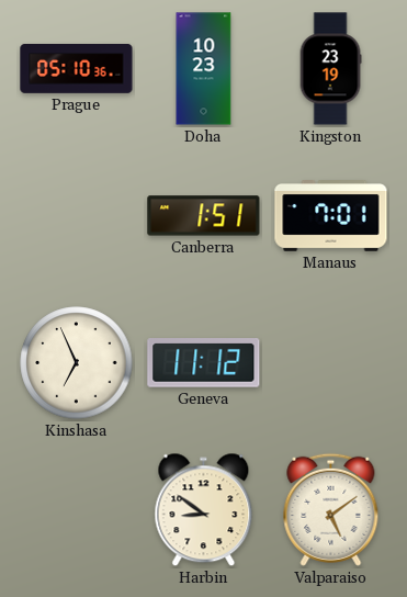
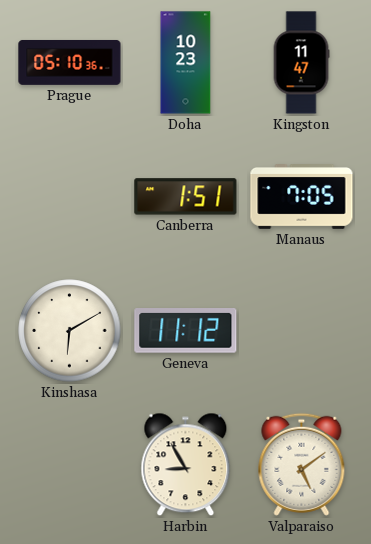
Kingston: 23:19 -> 11:47
Manaus: 7:01 -> 7:05
Kinshasa: 6:56 -> 6:10
Harbin: 8:51 -> 8:55
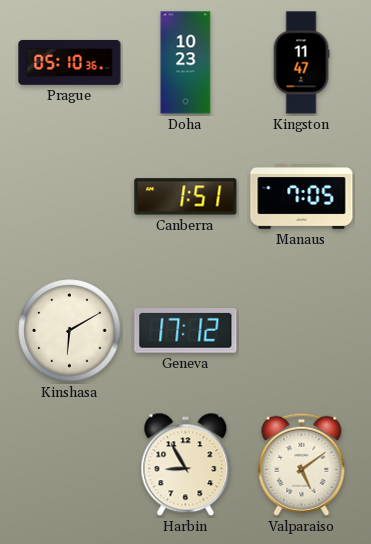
Geneva: 11:12 -> 17:12
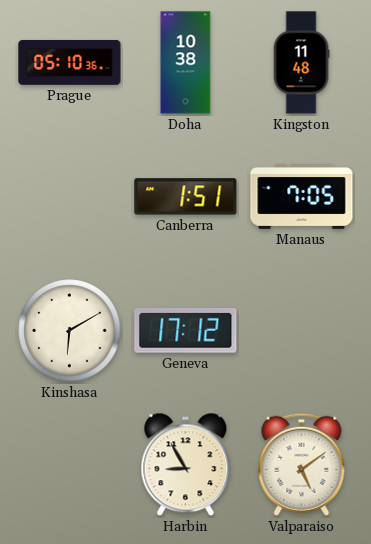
Doha: 10:23 -> 10:38
Kingston: 11:47 -> 11:48
